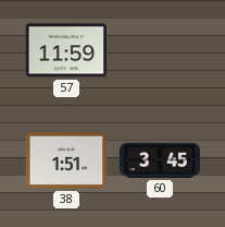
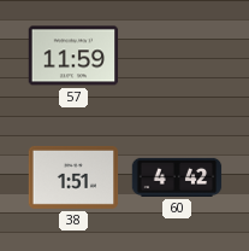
60: 3:45 -> 4:42
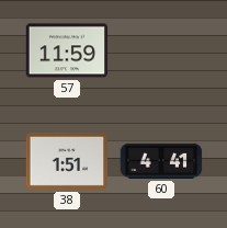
60: 4:42 -> 4:41
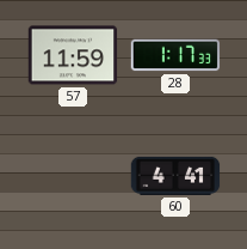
28: none -> 1:17
38: 1:51 -> none
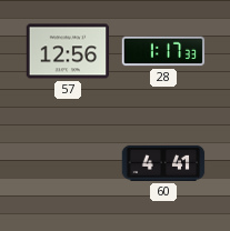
57: 11:59 -> 12:56
